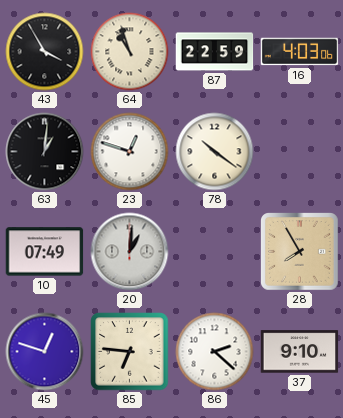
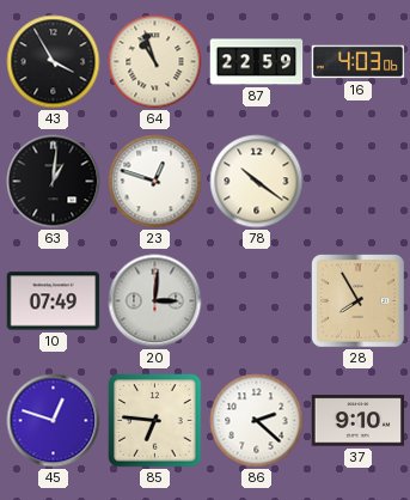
20: 1:01 -> 3:01
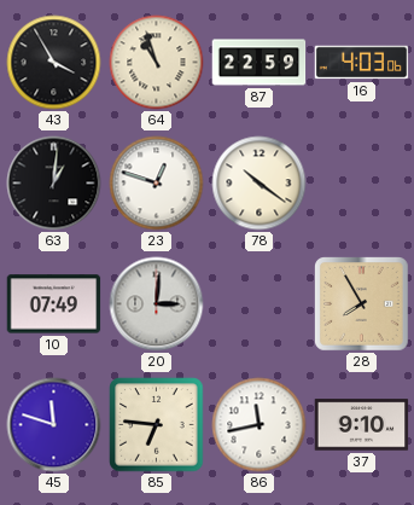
45: 12:48 -> 11:48
86: 2:22 -> 11:43
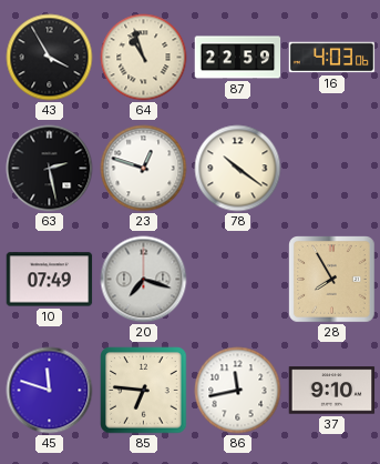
63: 1:01 -> 2:28
20: 3:01 -> 7:18
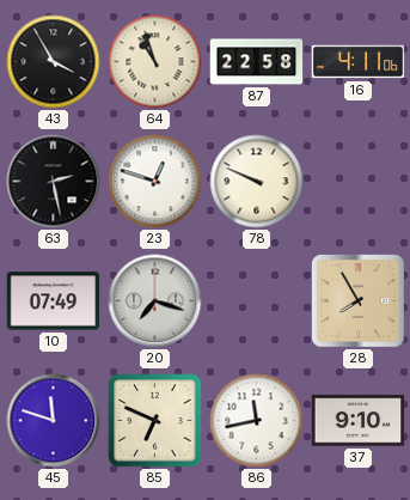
87: 22:59 -> 22:58
16: 4:03 -> 4:11
78: 10:21 -> 9:49
85: 6:46 -> 6:49
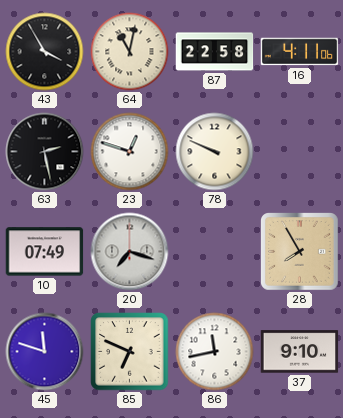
64: 10:57 -> 11:02
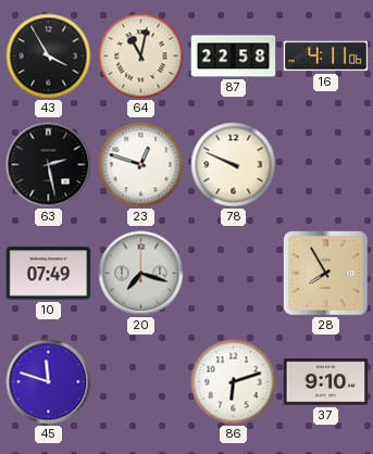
85: 6:49 -> none
86: 11:43 -> 6:12
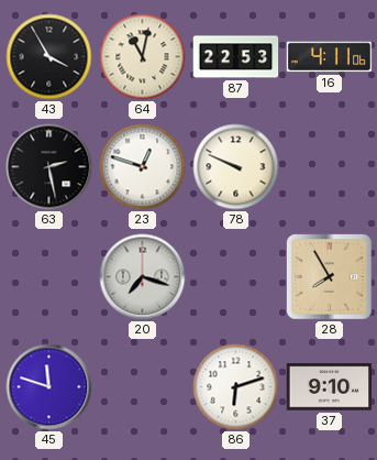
87: 22:58 -> 22:53
10: 07:49 -> none
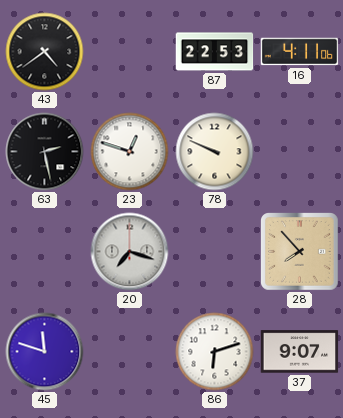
43: 3:55 -> 4:39
64: 11:02 -> none
28: 7:55 -> 7:53
37: 9:10 -> 9:07
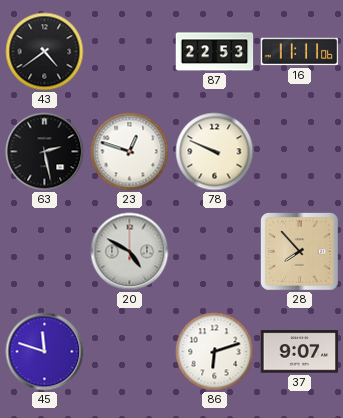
16: 4:11 -> 11:11
20: 7:18 -> 4:50
